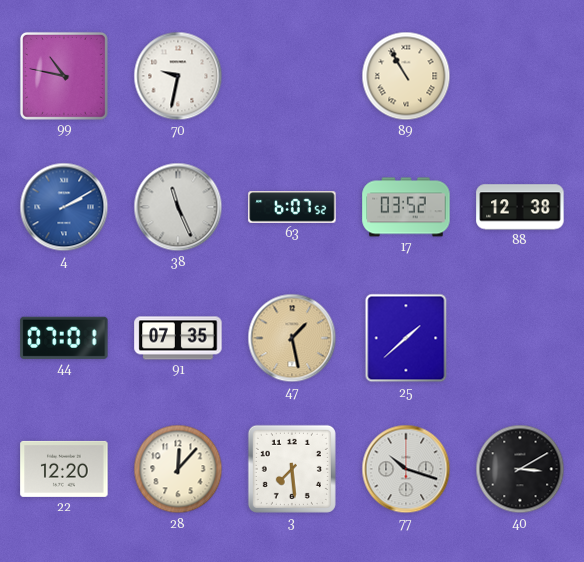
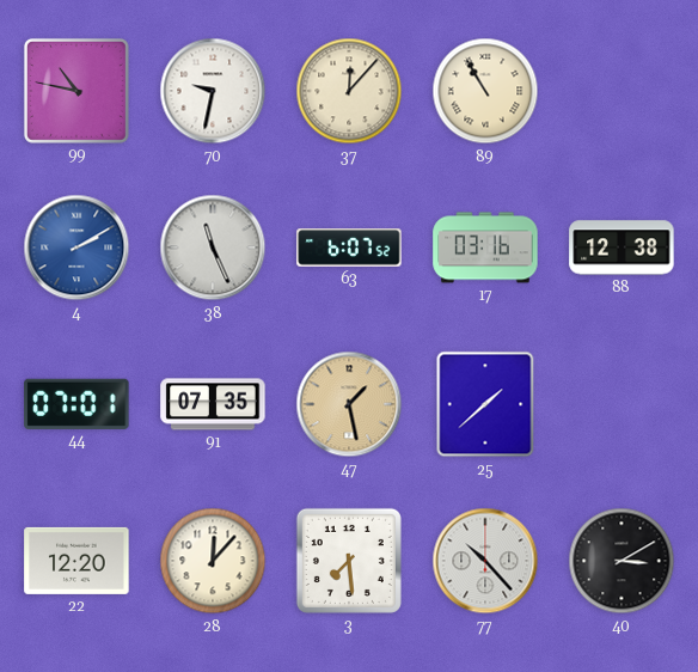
37: none -> 12:07
17: 03:52 -> 03:16
77: 10:18 -> 10:23
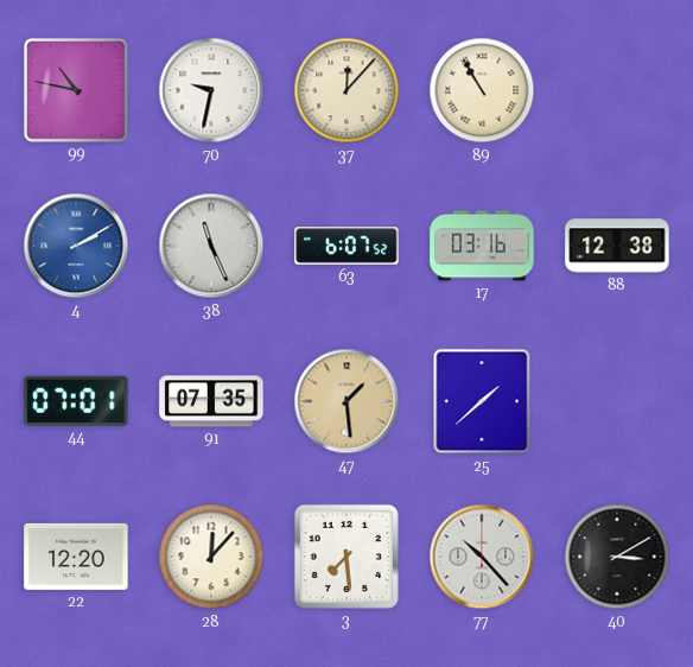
47: 1:28 -> 1:29
